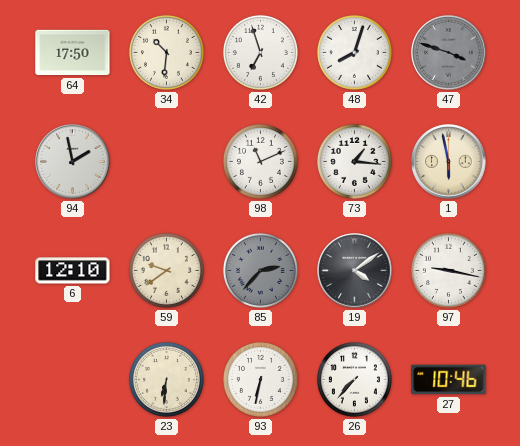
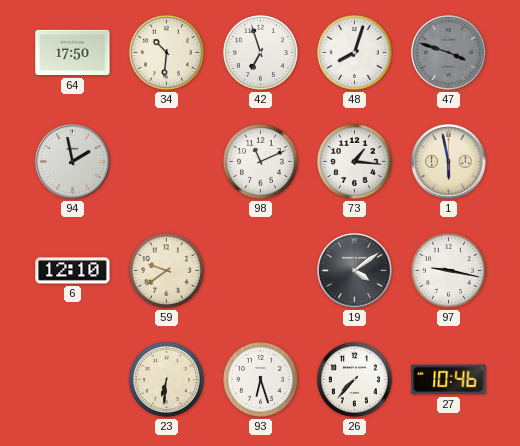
85: 2:37 -> none
93: 6:32 -> 6:27
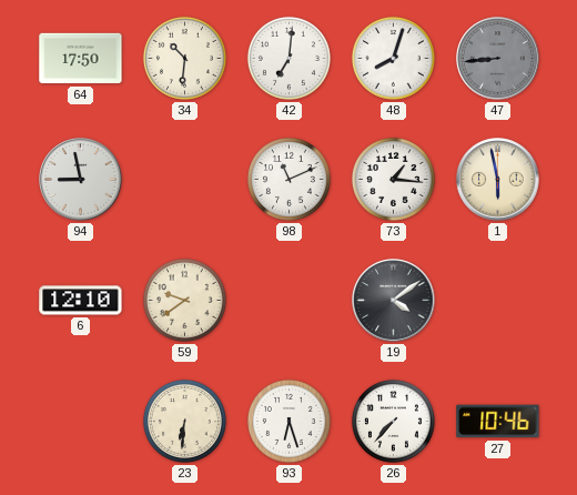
42: 6:57 -> 7:01
47: 3:48 -> 8:44
94: 1:58 -> 8:58
97: 9:17 -> none
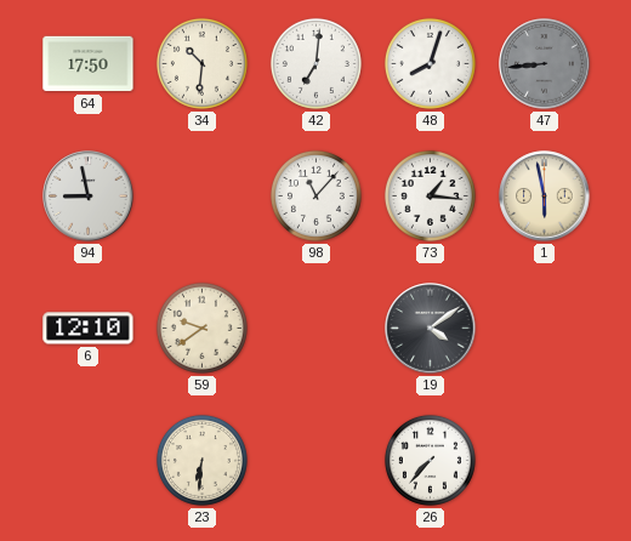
98: 11:11 -> 11:07
93: 6:27 -> none
27: 10:46 -> none
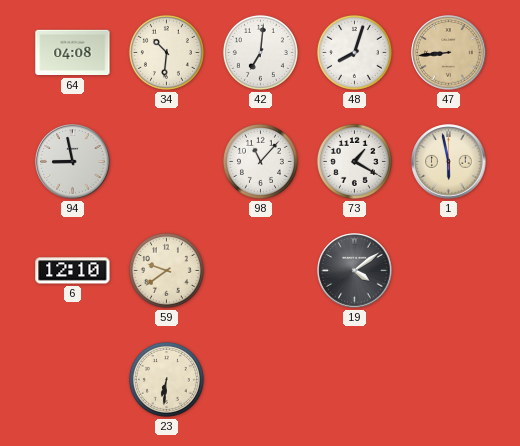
64: 17:50 -> 04:08
47 dial: grey -> champagne
73: 1:16 -> 1:20
26: 7:37 -> none
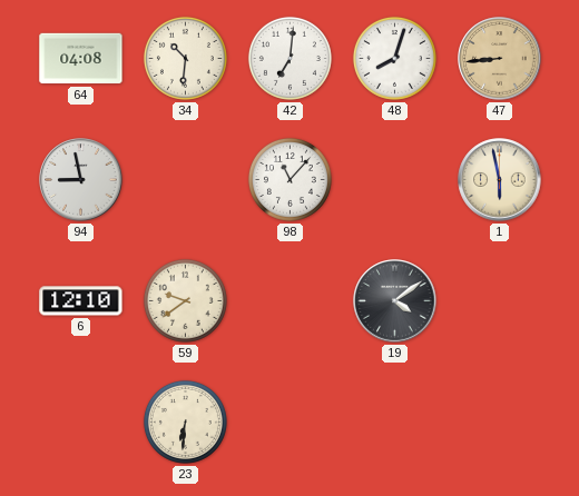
73: 1:20 -> none
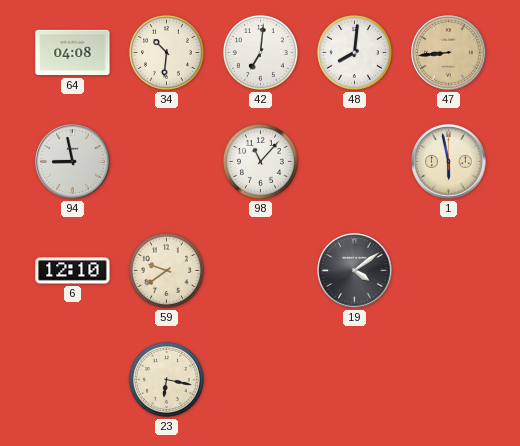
48: 8:03 -> 8:01
23: 6:31 -> 6:17
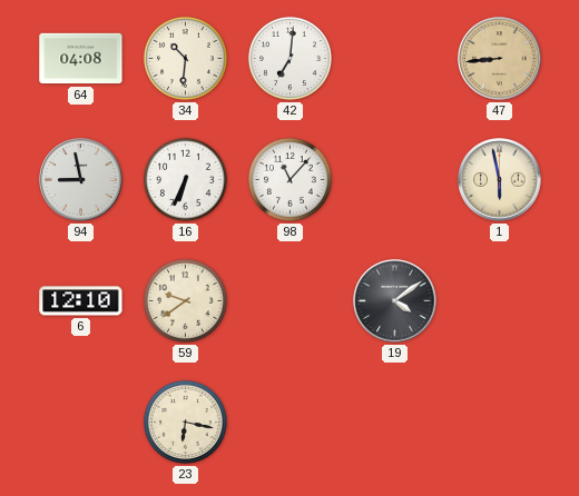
48: 8:01 -> none
16: none -> 6:34
